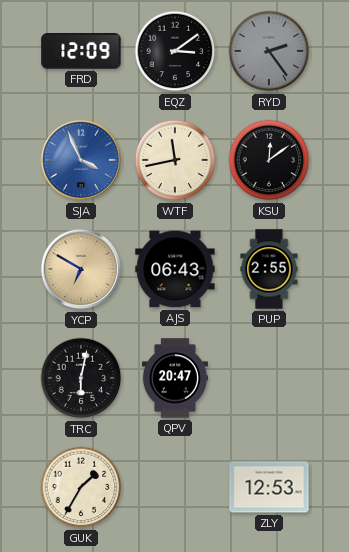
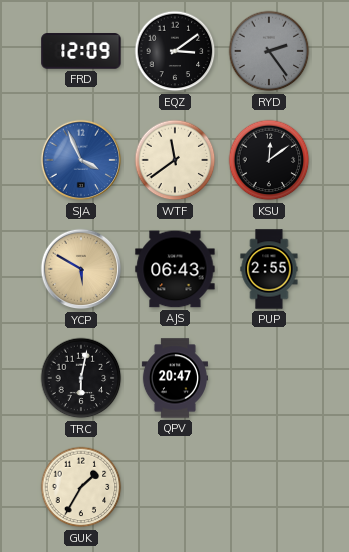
WTF: 11:43 -> 11:39
YCP: 6:50 -> 5:50
ZLY: 12:53 -> none
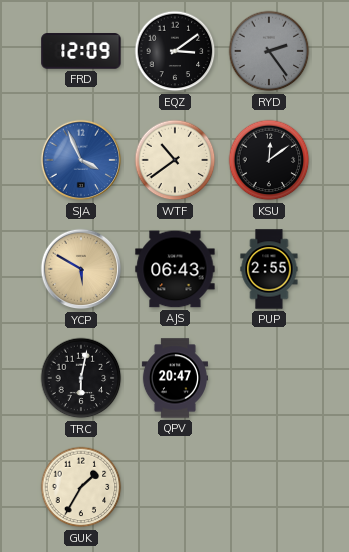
WTF: 11:39 -> 10:39
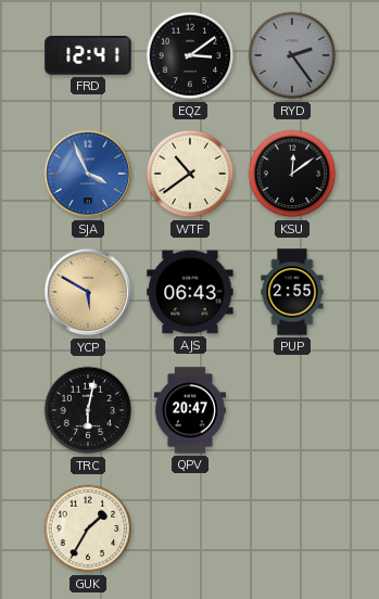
FRD: 12:09 -> 12:41
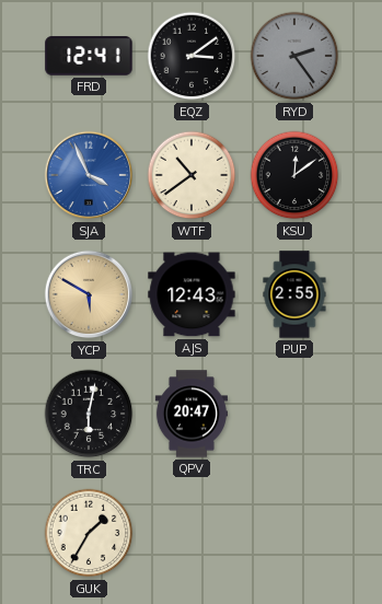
AJS: 06:43 -> 12:43
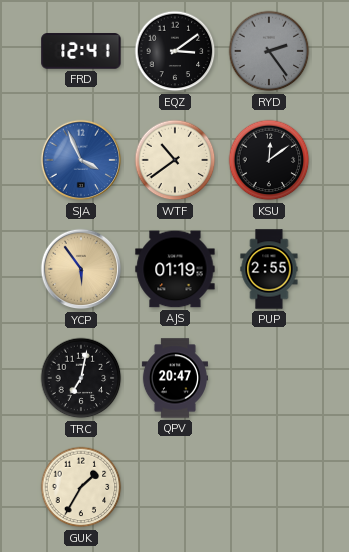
YCP: 5:50 -> 5:54
AJS: 12:43 -> 01:19
TRC: 6:02 -> 7:02
